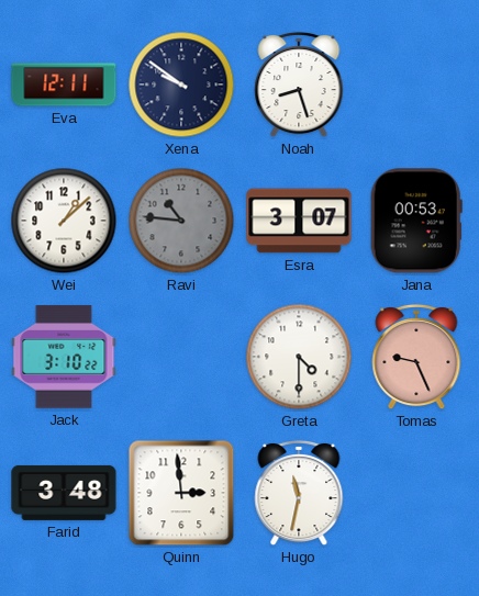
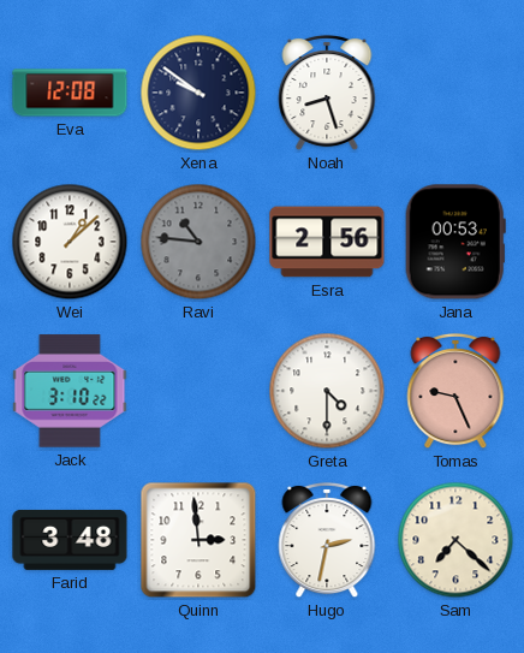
Eva: 12:11 -> 12:08
Esra: 3:07 -> 2:56
Hugo: 11:32 -> 2:32
Sam: none -> 7:22
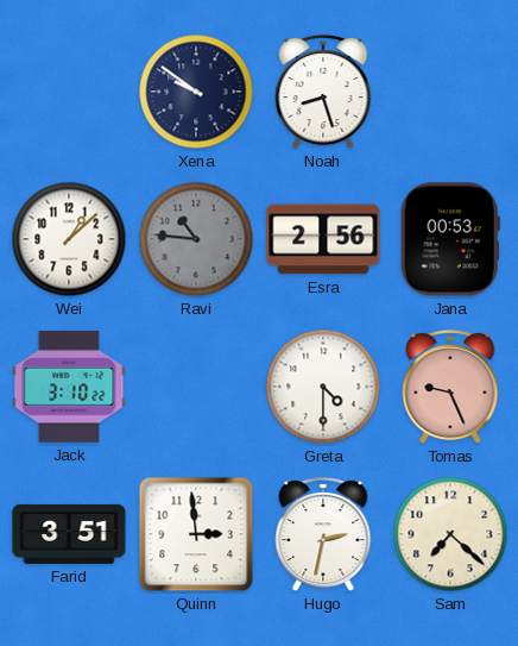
Eva: 12:08 -> none
Farid: 3:48 -> 3:51
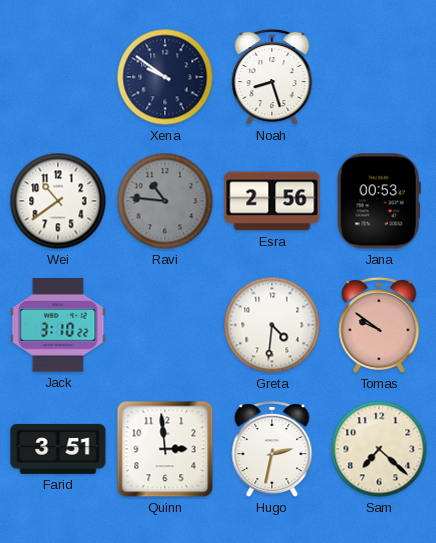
Wei: 1:08 -> 10:39
Greta: 4:30 -> 4:31
Tomas: 9:26 -> 9:51
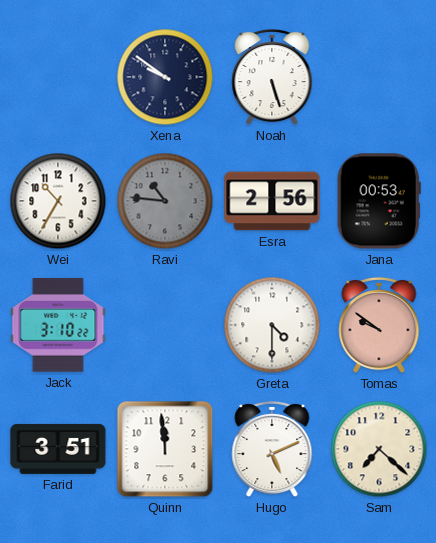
Noah: 8:27 -> 5:27
Wei: 10:39 -> 10:35
Greta: 4:31 -> 4:30
Quinn: 2:59 -> 11:59
Hugo: 2:32 -> 5:11
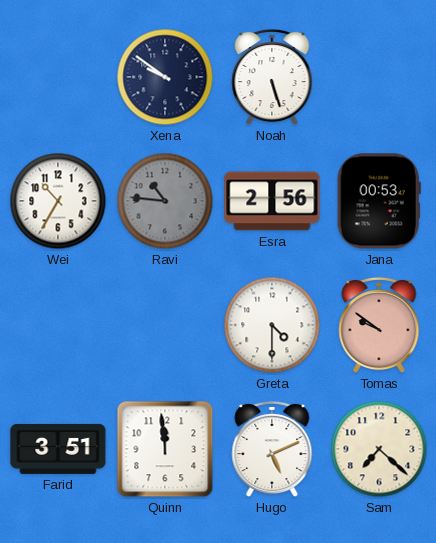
Jack: 3:10 -> none
